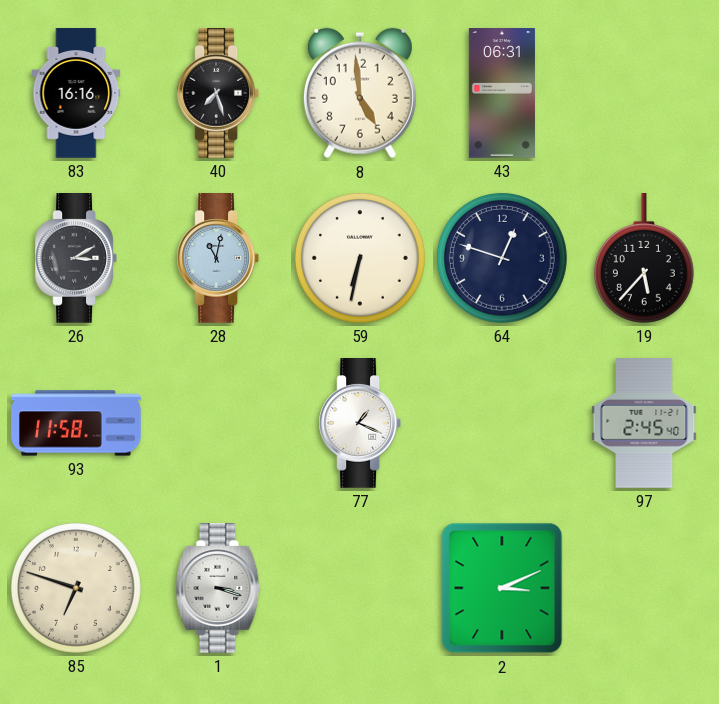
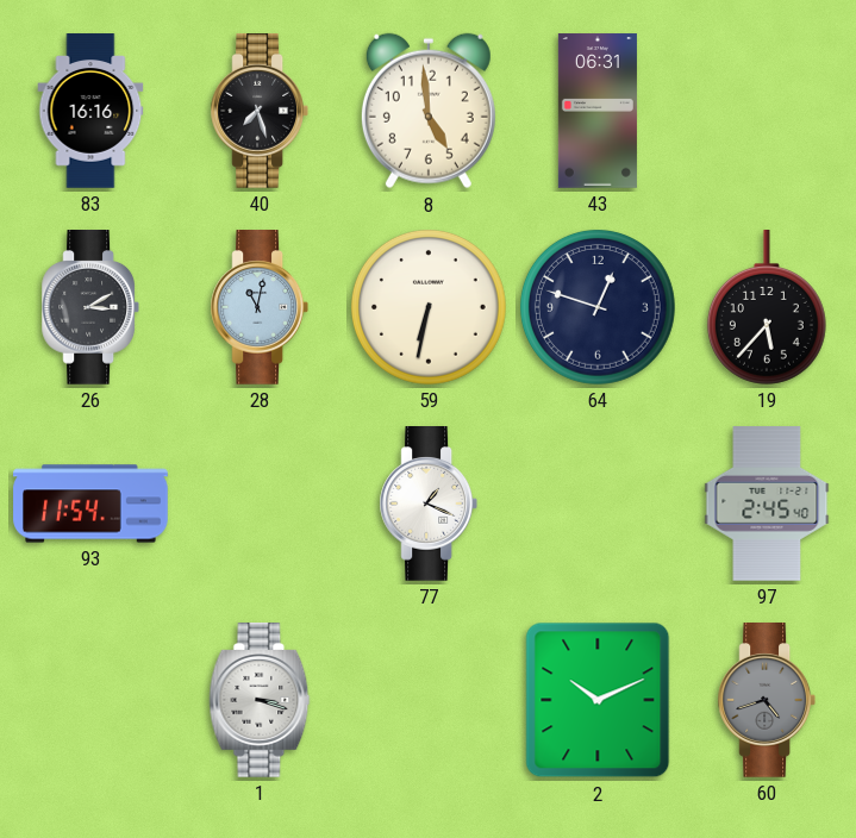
93: 11:58 -> 11:54
85: 6:48 -> none
2: 3:11 -> 10:11
60: none -> 4:42
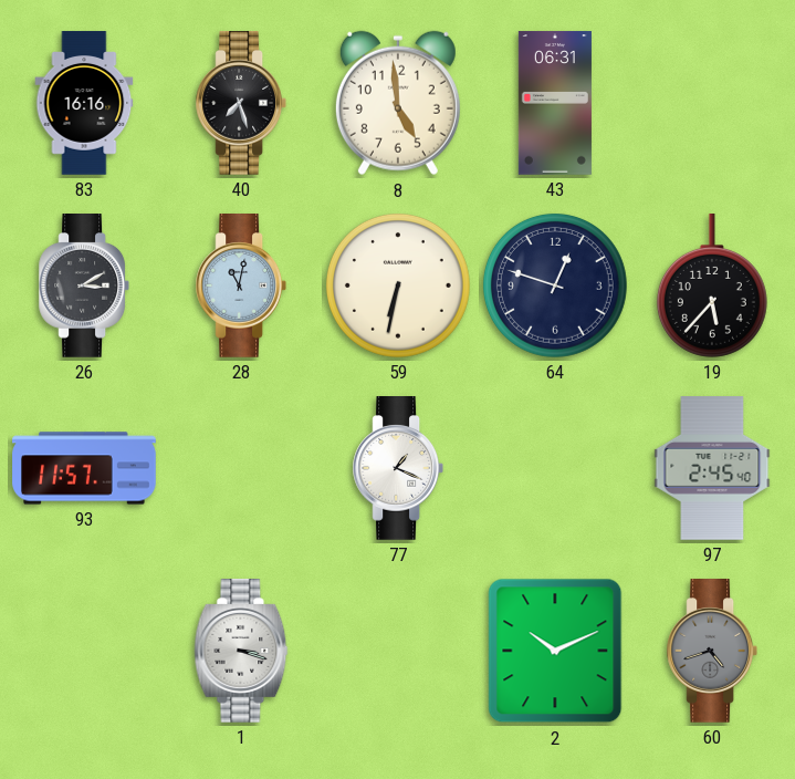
93: 11:54 -> 11:57
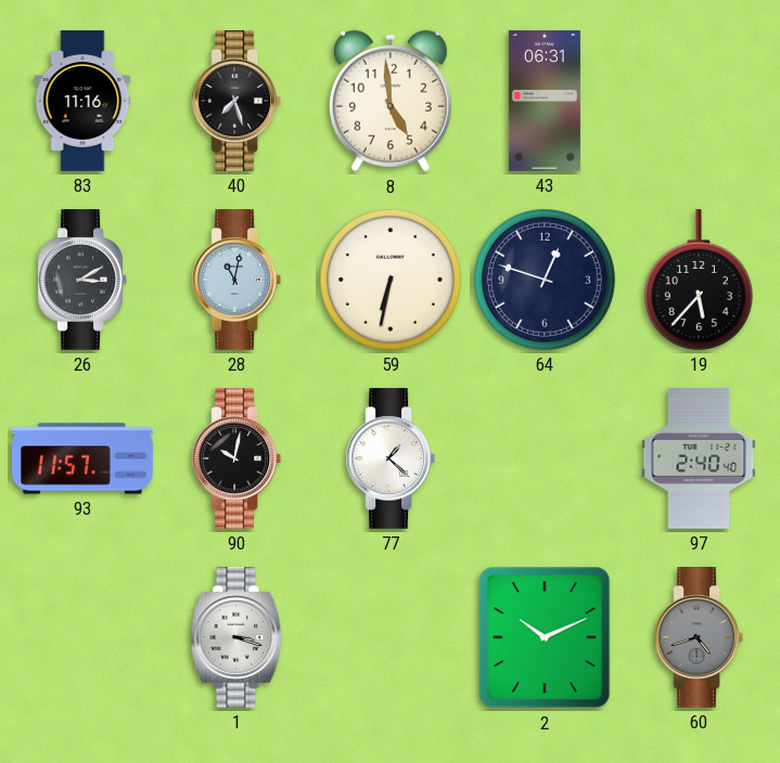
83: 16:16 -> 11:16
90: none -> 10:02
77: 1:19 -> 1:22
97: 2:45 -> 2:40
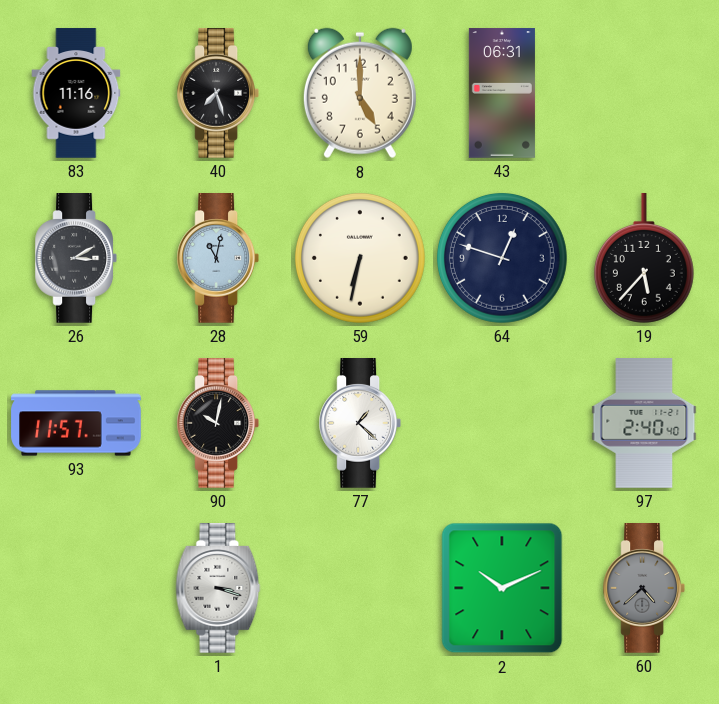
8: 4:59 -> 5:00
60: 4:42 -> 4:38
